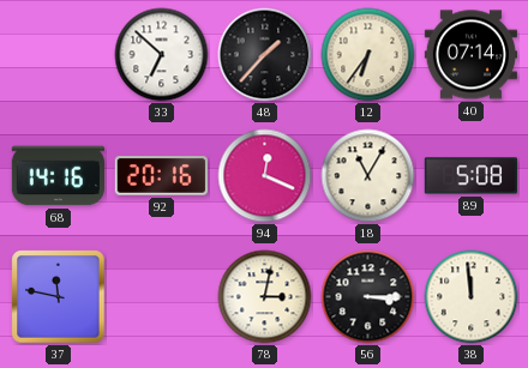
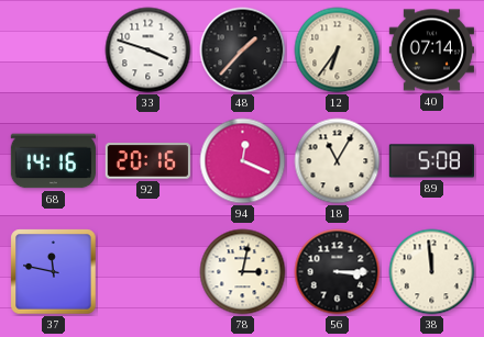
33: 6:52 -> 3:48
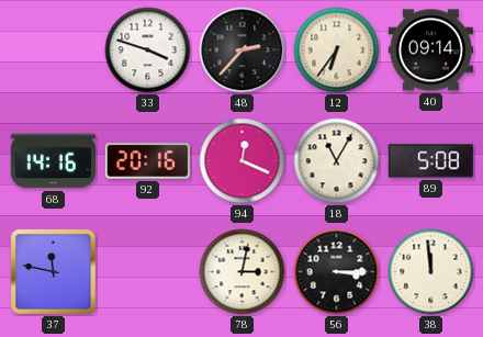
48: 1:37 -> 2:37
40: 07:14 -> 09:14
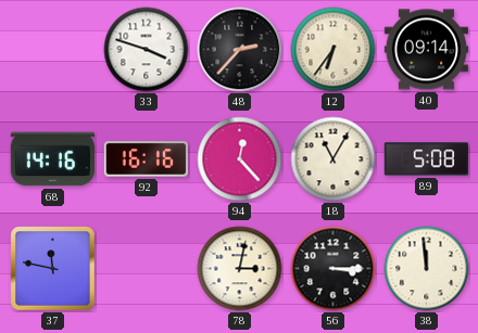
92: 20:16 -> 16:16
94: 12:19 -> 12:23
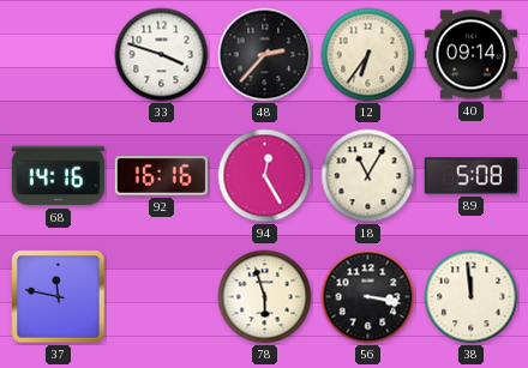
94: 12:23 -> 12:25
78: 3:02 -> 5:57
56: 3:15 -> 3:17
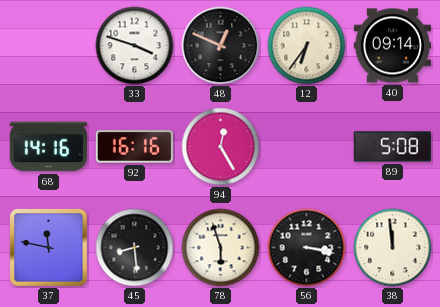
48: 2:37 -> 12:49
18: 11:05 -> none
45: none -> 8:29
